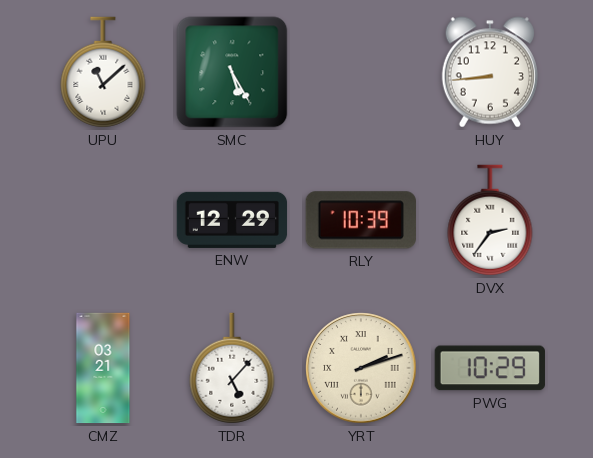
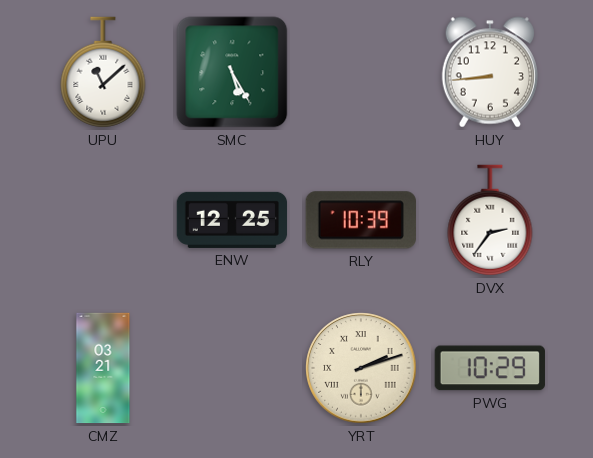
ENW: 12:29 -> 12:25
TDR: 5:07 -> none
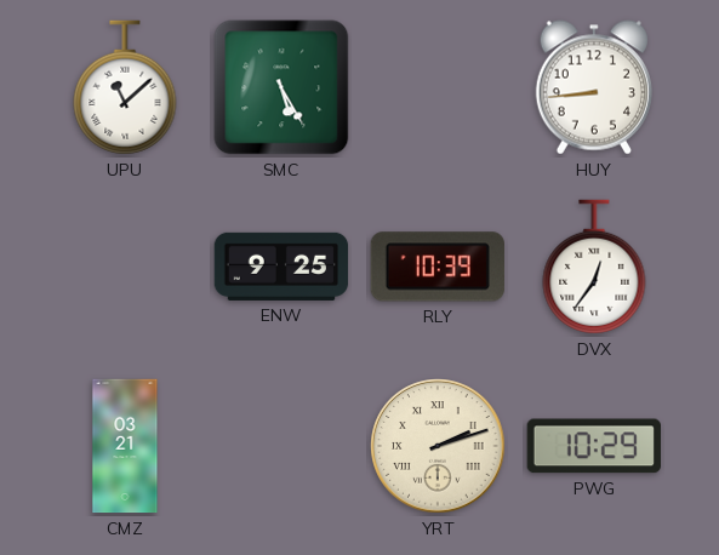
ENW: 12:25 -> 9:25
DVX: 2:36 -> 12:36
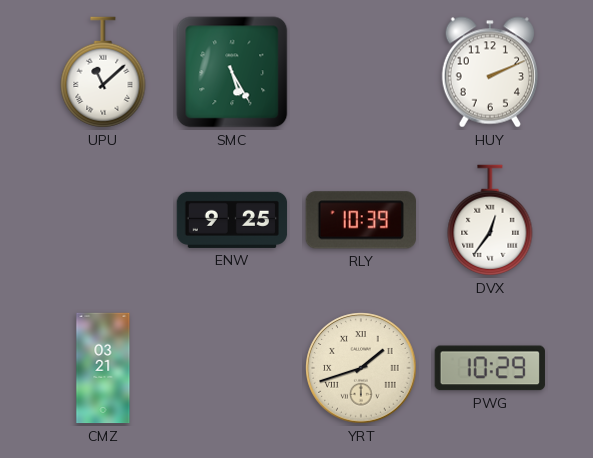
HUY: 8:44 -> 2:11
YRT: 2:12 -> 1:42
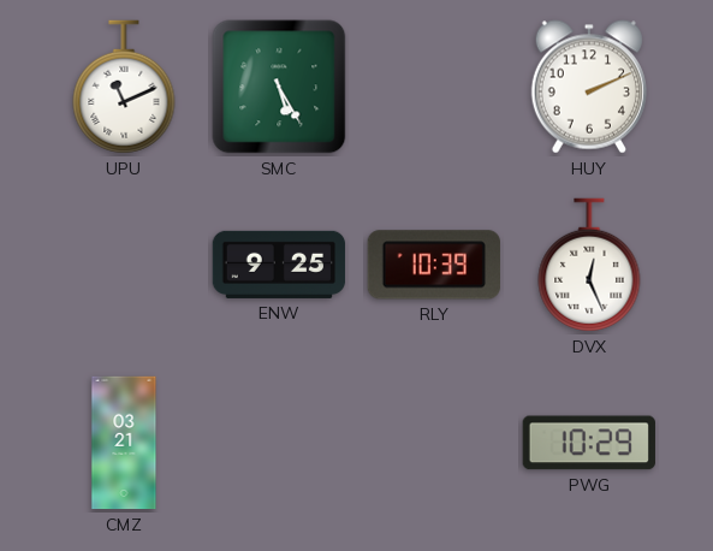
UPU: 11:08 -> 11:11
DVX: 12:36 -> 12:26
YRT: 1:42 -> none
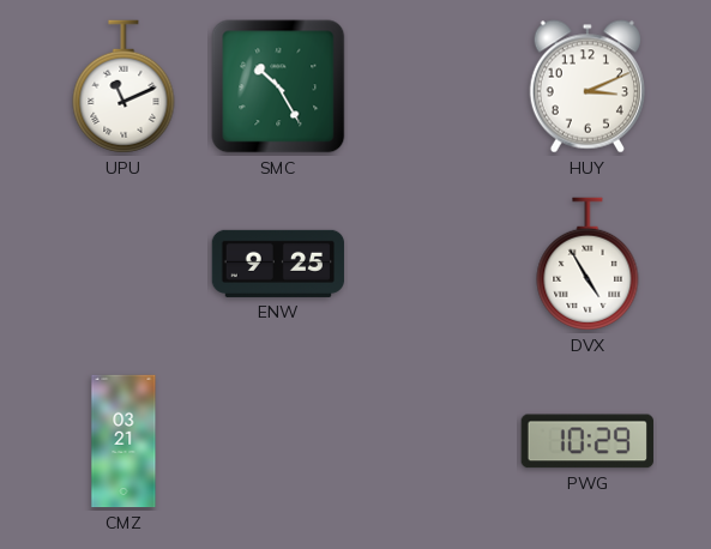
SMC: 5:25 -> 10:25
HUY: 2:11 -> 3:11
RLY: 10:39 -> none
DVX: 12:26 -> 4:55
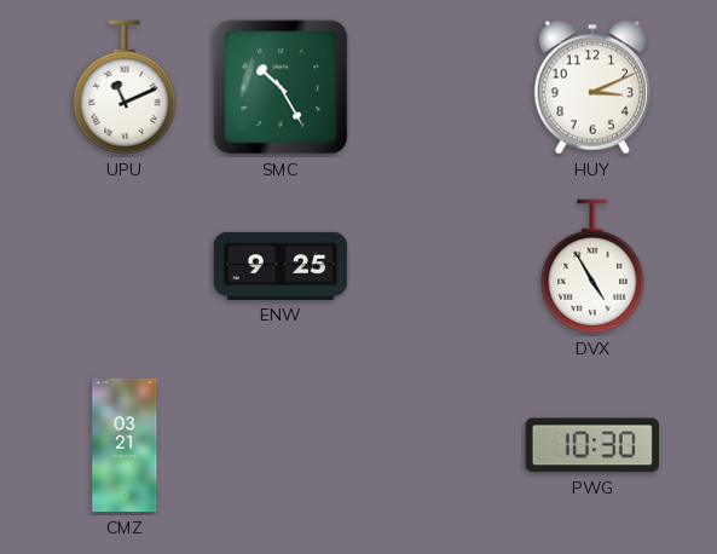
PWG: 10:29 -> 10:30
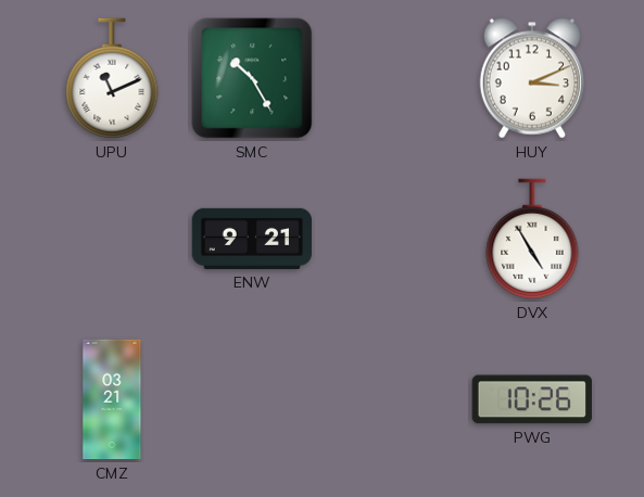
ENW: 9:25 -> 9:21
PWG: 10:30 -> 10:26
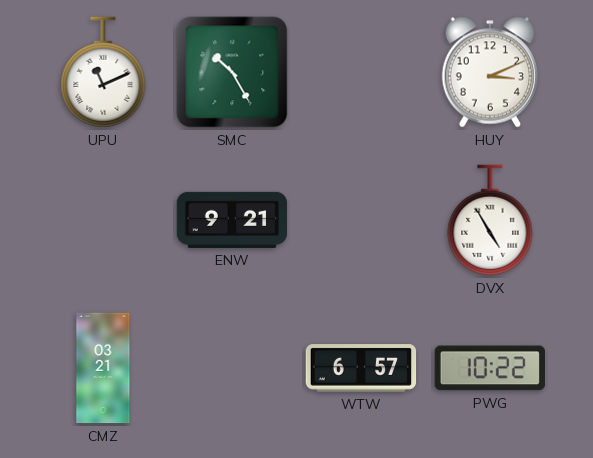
WTW: none -> 6:57
PWG: 10:26 -> 10:22
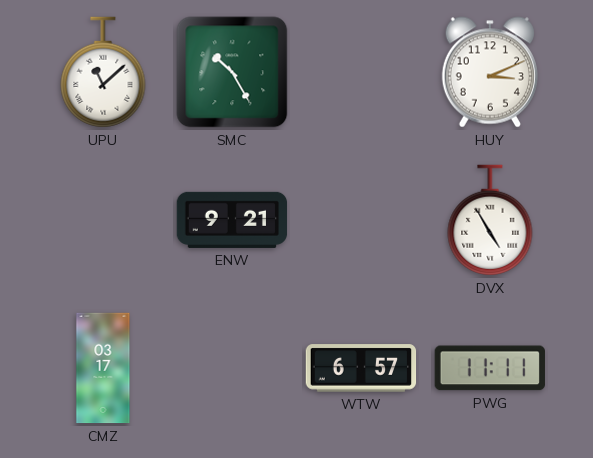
UPU: 11:11 -> 11:08
CMZ: 03:21 -> 03:17
PWG: 10:22 -> 11:11
